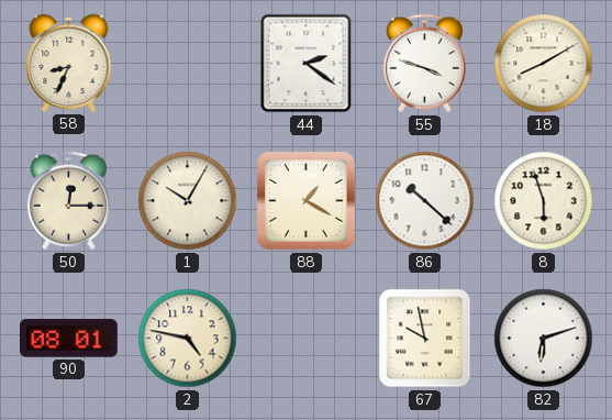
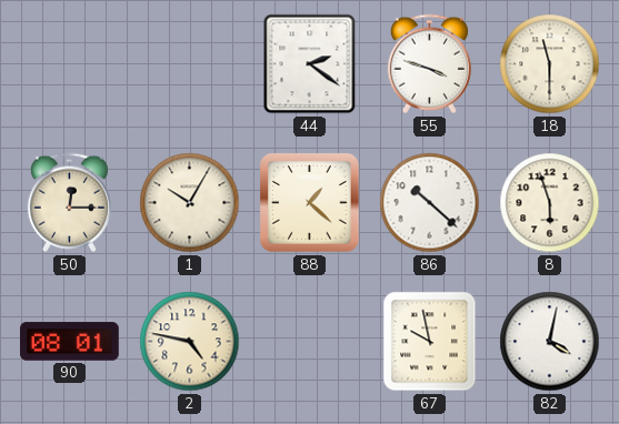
58: 8:34 -> none
18: 8:10 -> 11:30
88: 1:20 -> 1:22
82: 6:12 -> 4:02
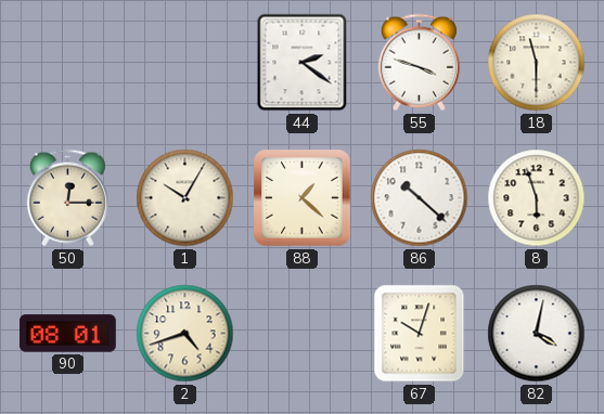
2: 4:47 -> 4:42
67: 9:58 -> 10:03
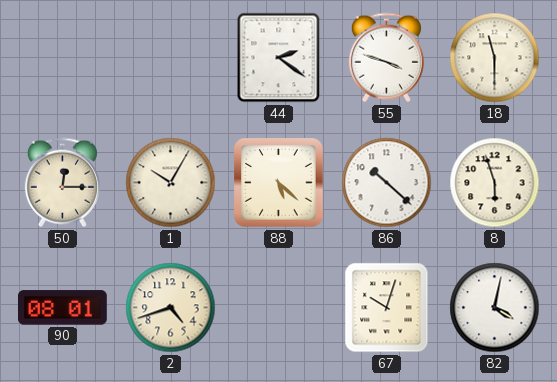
88: 1:22 -> 5:22
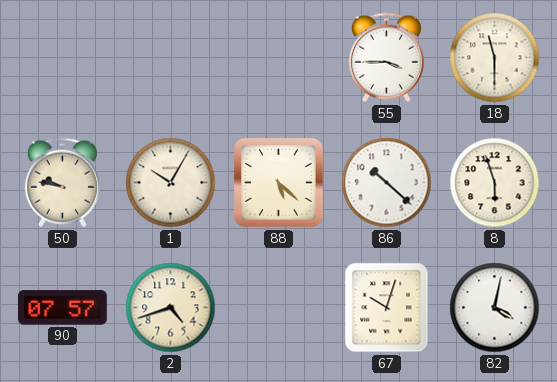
44: 2:21 -> none
55: 3:48 -> 3:45
50: 12:15 -> 9:47
90: 08:01 -> 07:57
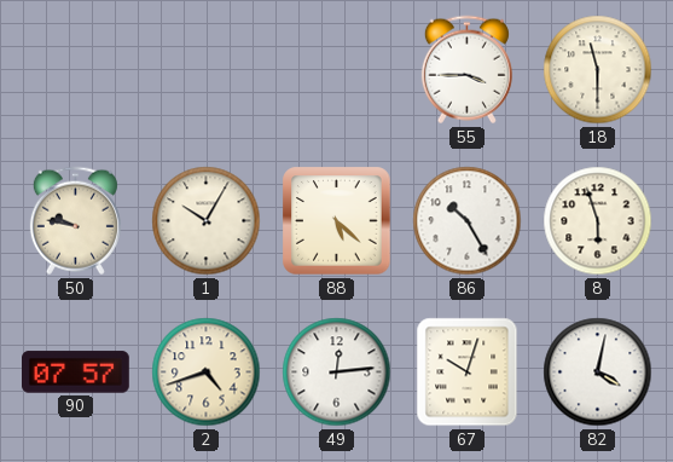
86: 10:22 -> 10:25
49: none -> 12:14
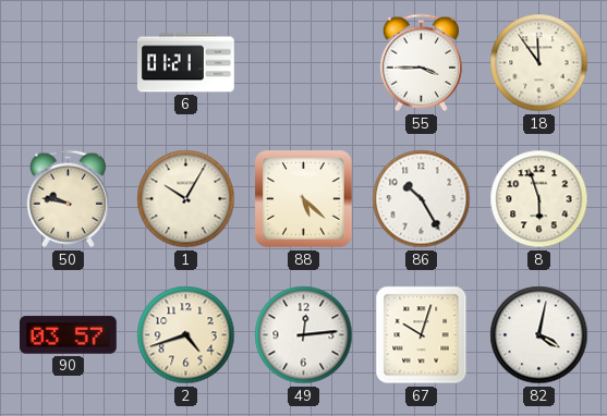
6: none -> 01:21
18: 11:30 -> 11:54
90: 07:57 -> 03:57
